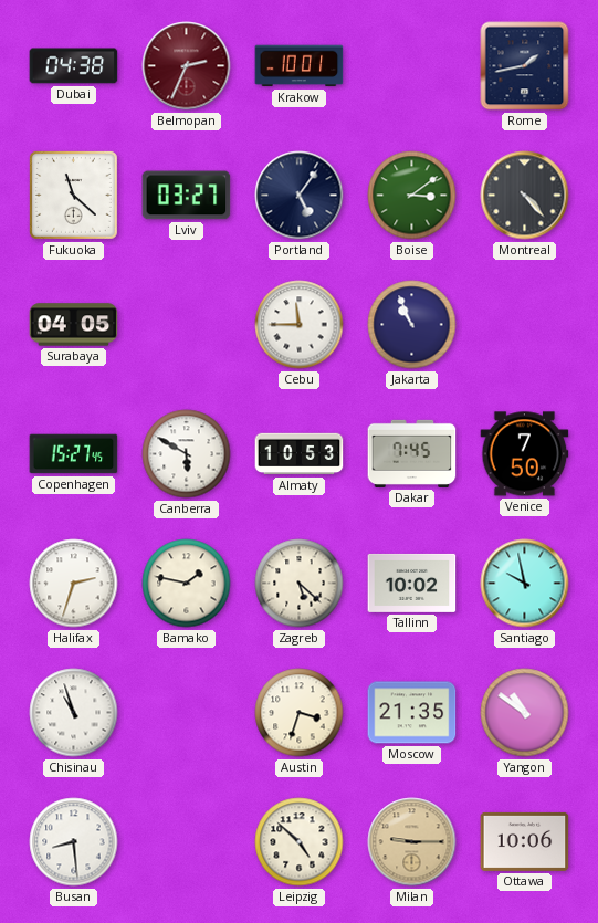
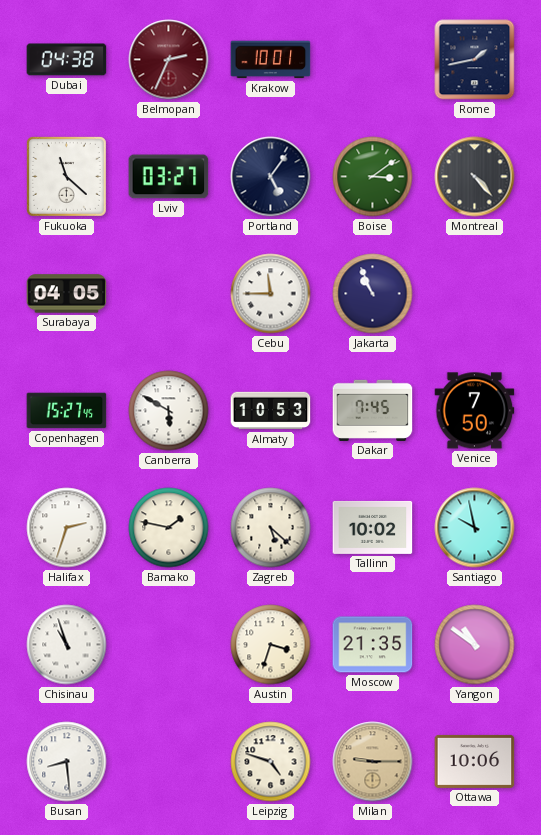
Leipzig: 4:52 -> 4:48
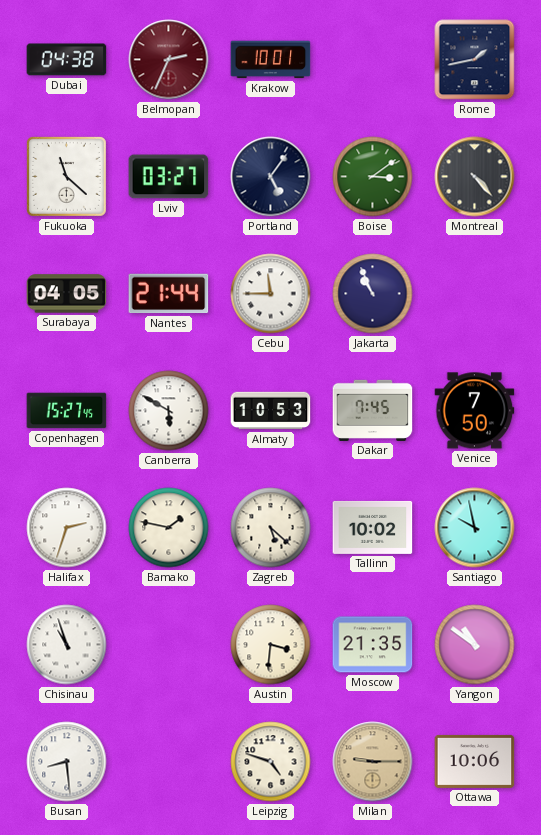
Nantes: none -> 21:44
Austin: 3:33 -> 3:31
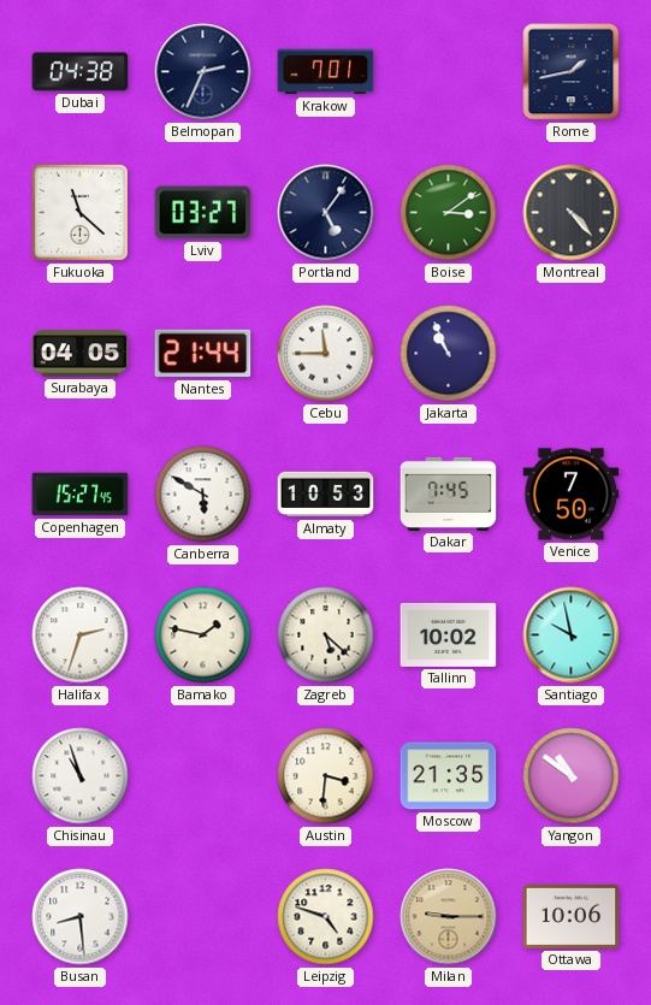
Belmopan dial: burgundy -> navy
Krakow: 10:01 -> 7:01
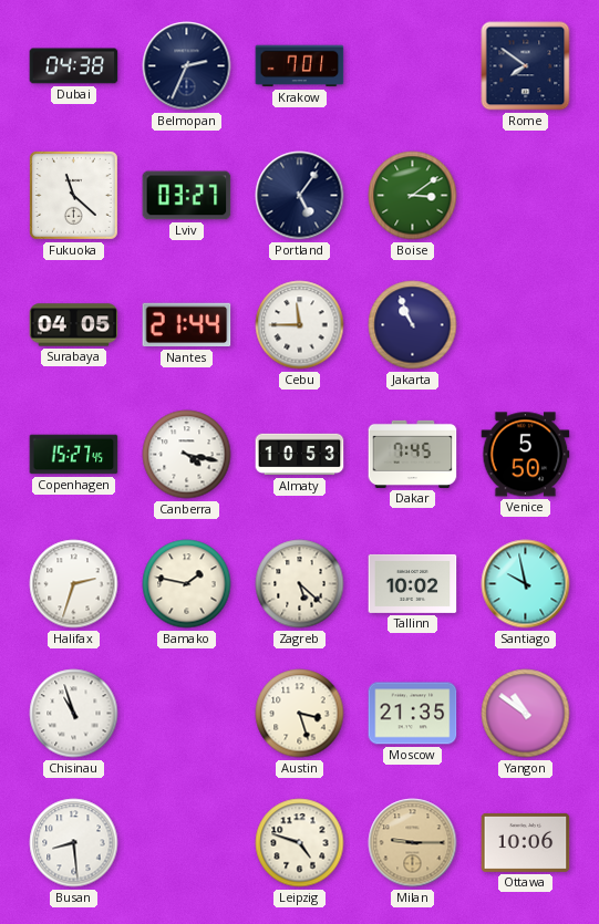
Rome: 1:43 -> 7:51
Montreal: 4:23 -> none
Canberra: 5:50 -> 4:17
Venice: 7:50 -> 5:50
Austin: 3:31 -> 3:27
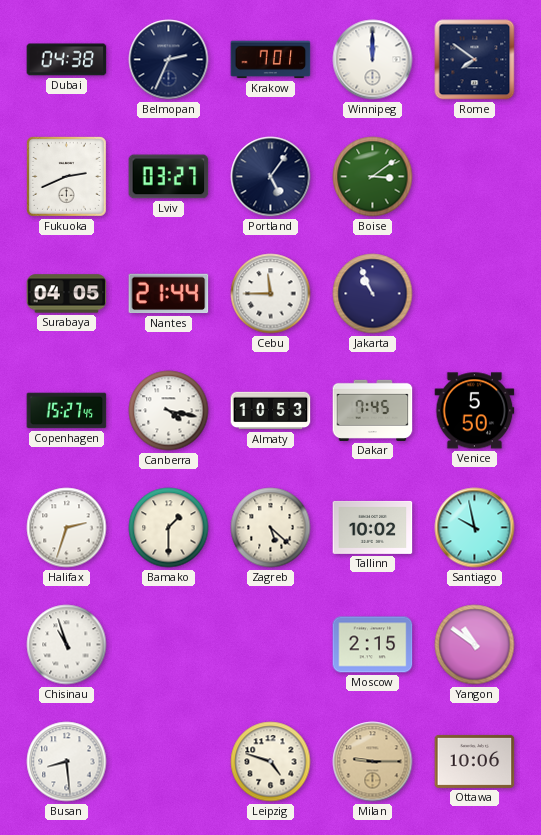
Winnipeg: none -> 12:00
Fukuoka: 11:22 -> 2:41
Bamako: 1:47 -> 1:30
Austin: 3:27 -> none
Moscow: 21:35 -> 2:15
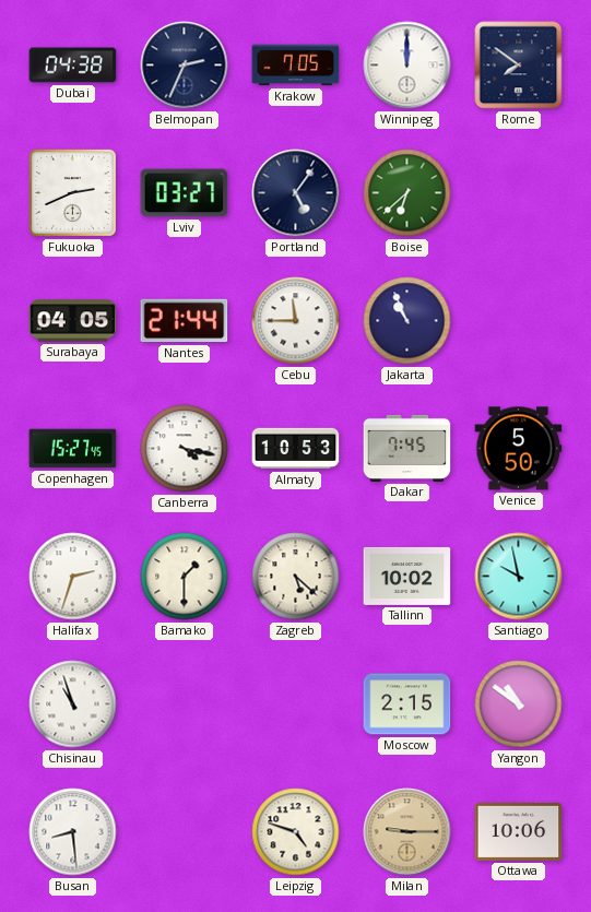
Krakow: 7:01 -> 7:05
Boise: 3:09 -> 6:38
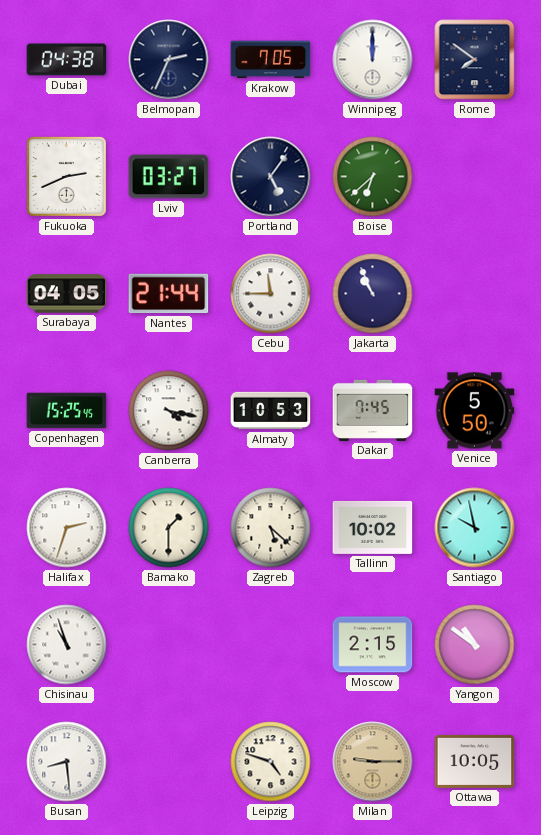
Copenhagen: 15:27 -> 15:25
Ottawa: 10:06 -> 10:05
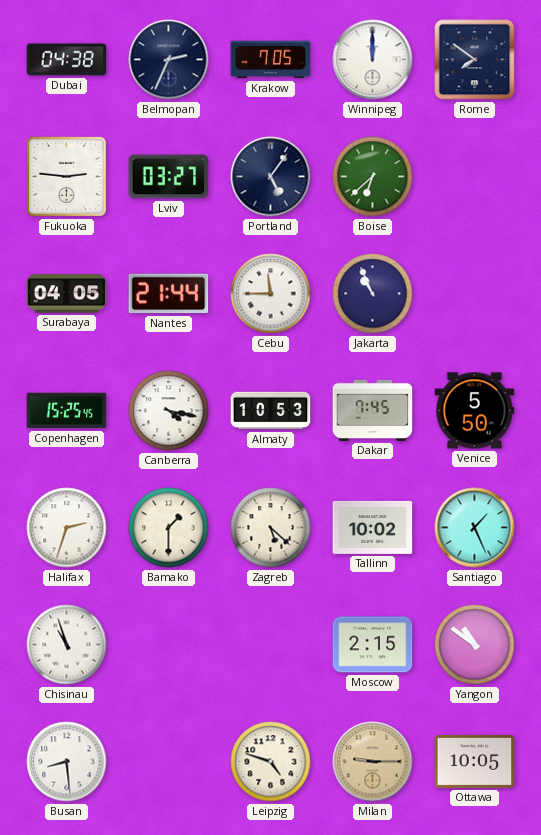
Fukuoka: 2:41 -> 2:46
Santiago: 9:58 -> 1:26
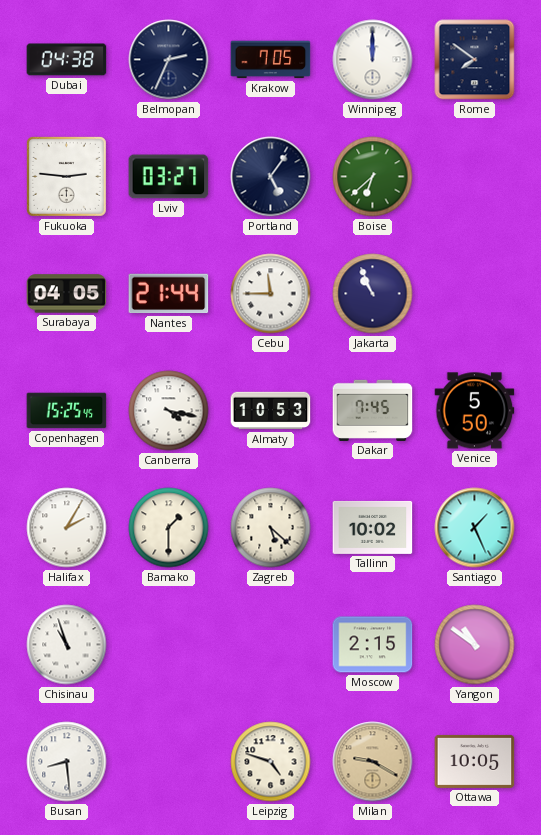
Halifax: 2:33 -> 2:05
Milan: 9:15 -> 9:20
